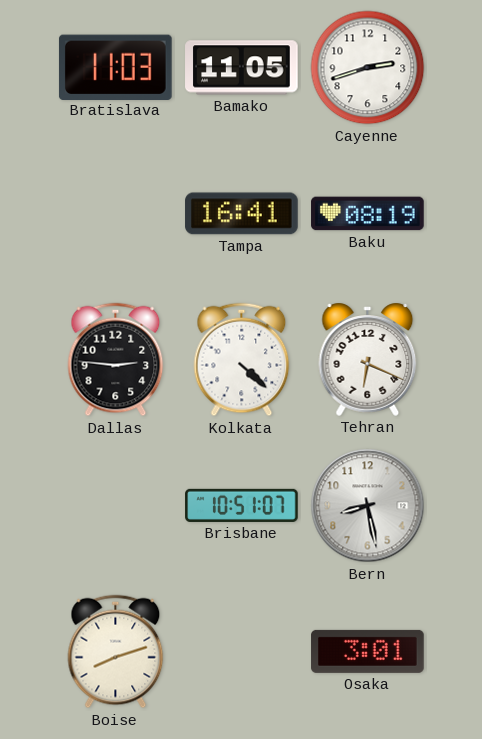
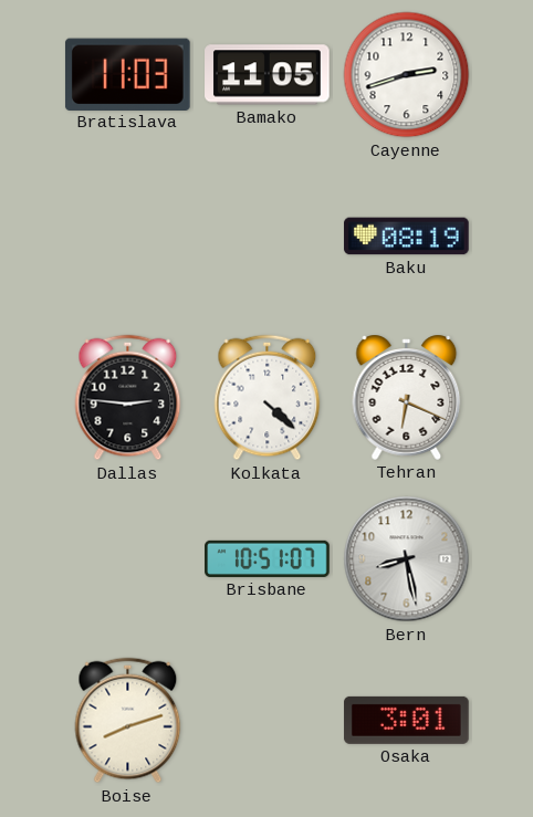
Tampa: 16:41 -> none
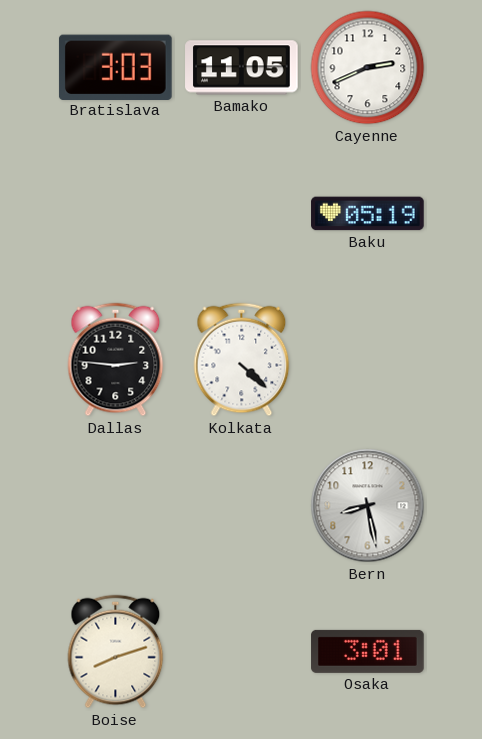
Bratislava: 11:03 -> 3:03
Cayenne: 2:42 -> 2:41
Baku: 08:19 -> 05:19
Tehran: 6:19 -> none
Brisbane: 10:51 -> none
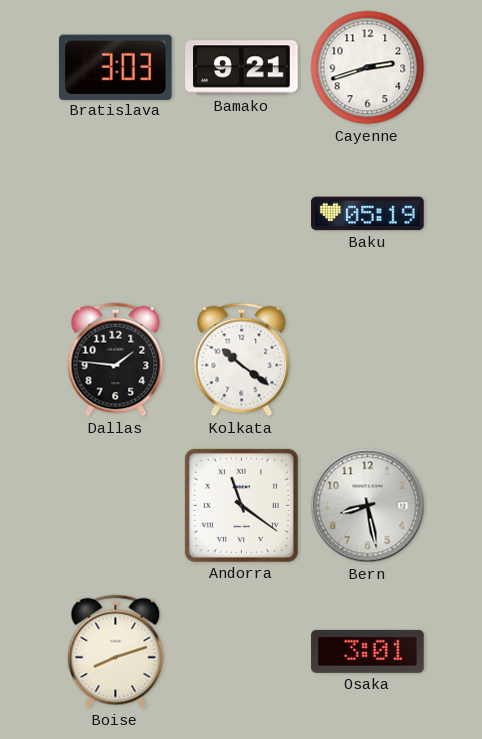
Bamako: 11:05 -> 9:21
Cayenne: 2:41 -> 2:42
Dallas: 2:46 -> 1:46
Kolkata: 4:22 -> 10:21
Andorra: none -> 11:21
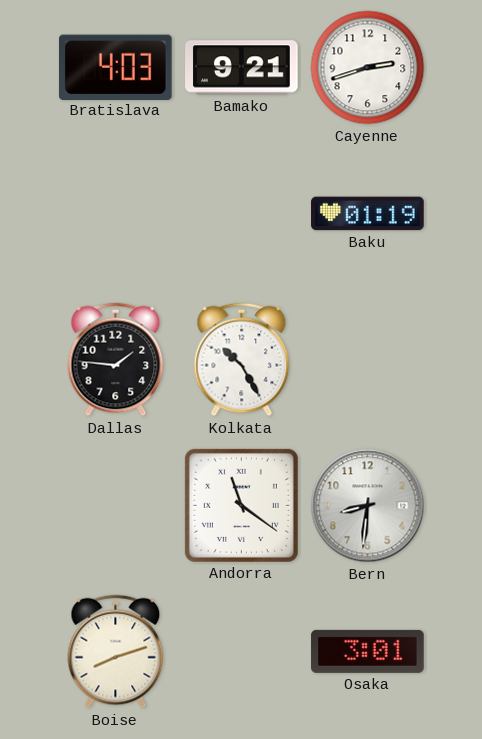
Bratislava: 3:03 -> 4:03
Baku: 05:19 -> 01:19
Kolkata: 10:21 -> 10:25
Bern: 8:28 -> 8:31
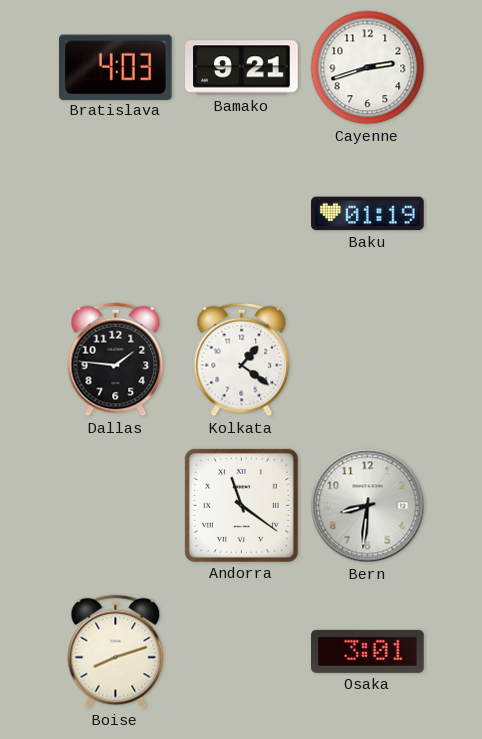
Kolkata: 10:25 -> 1:21
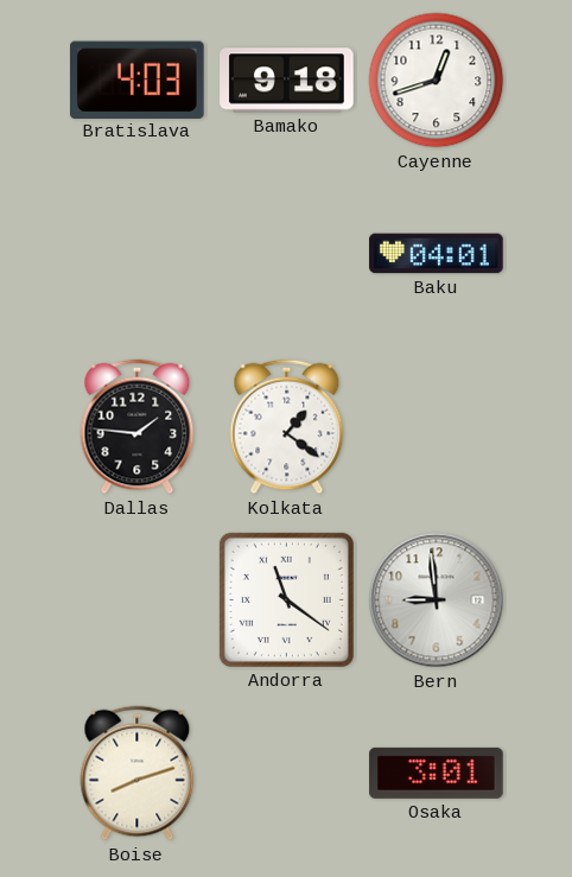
Bamako: 9:21 -> 9:18
Cayenne: 2:42 -> 12:42
Baku: 01:19 -> 04:01
Bern: 8:31 -> 8:59
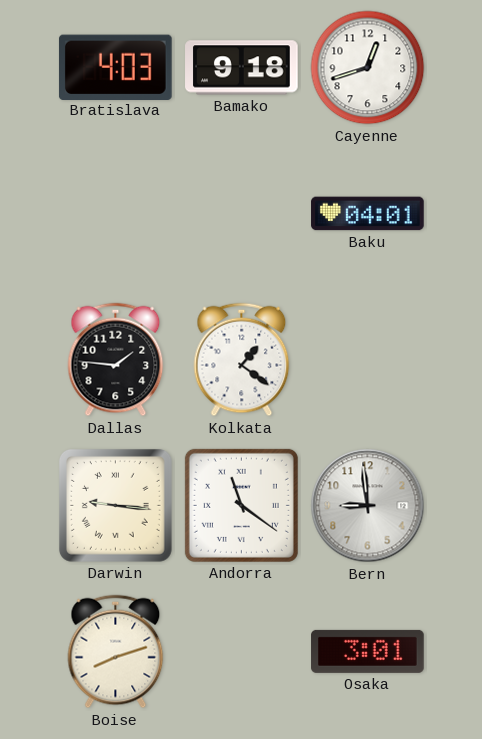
Darwin: none -> 9:16
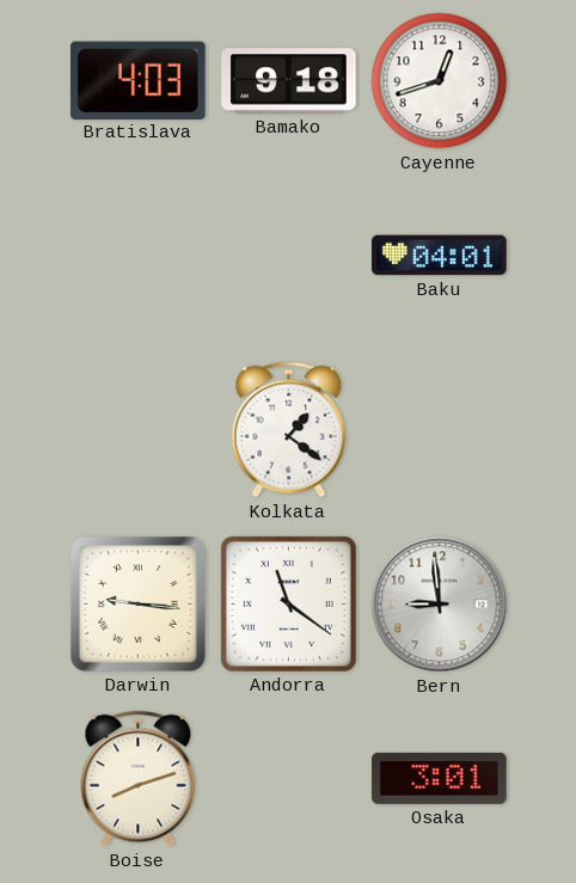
Dallas: 1:46 -> none
